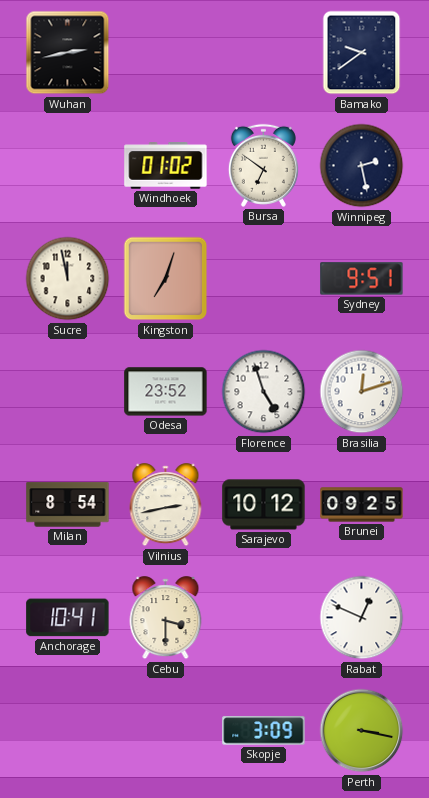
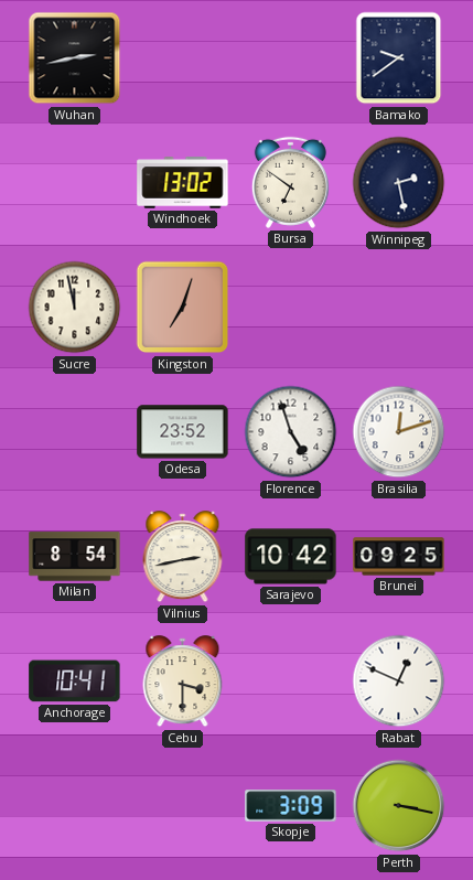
Windhoek: 01:02 -> 13:02
Sydney: 9:51 -> none
Sarajevo: 10:12 -> 10:42
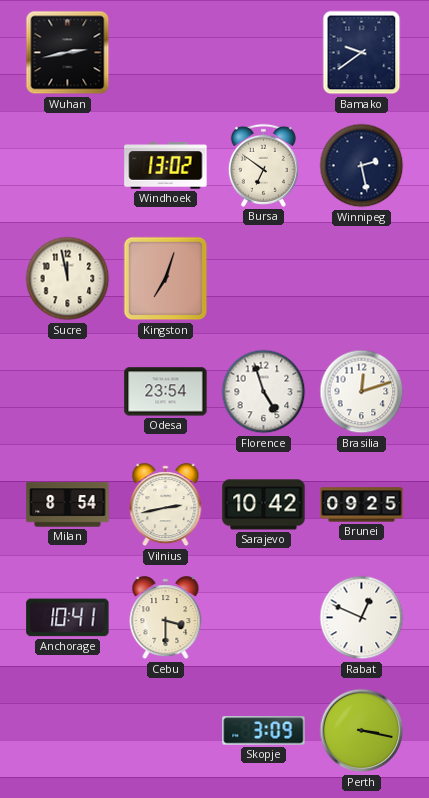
Odesa: 23:52 -> 23:54
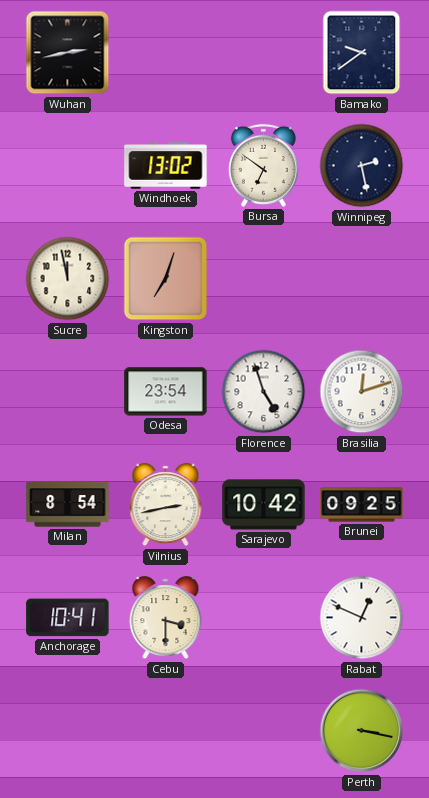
Skopje: 3:09 -> none
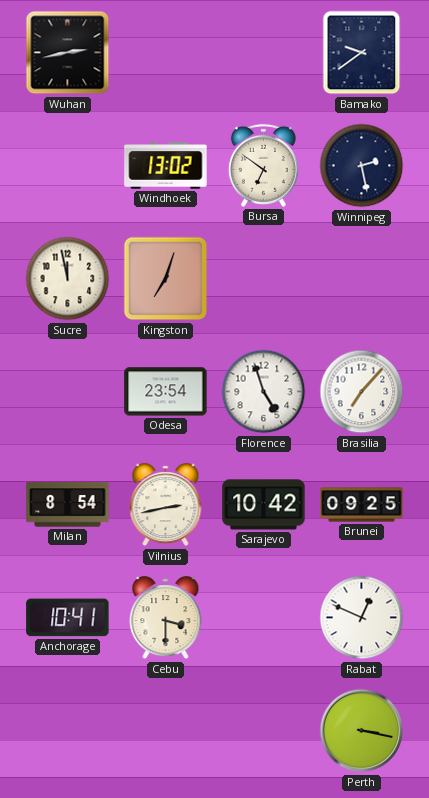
Brasilia: 12:12 -> 7:07
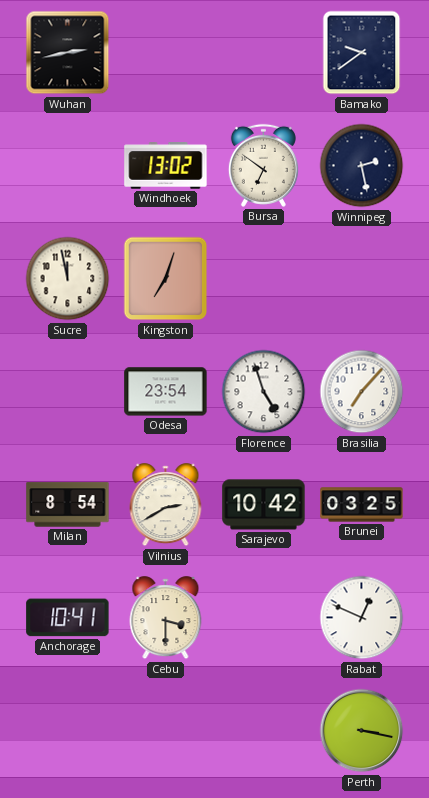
Vilnius: 2:43 -> 2:40
Brunei: 09:25 -> 03:25
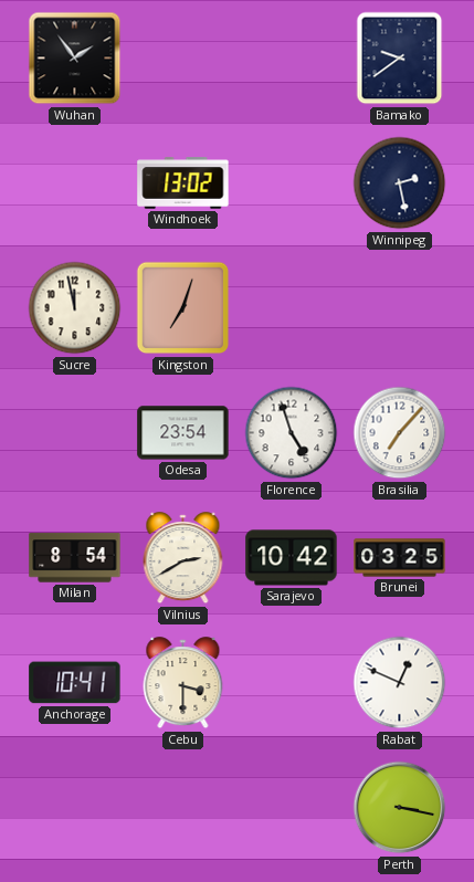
Wuhan: 2:43 -> 1:54
Bursa: 6:51 -> none
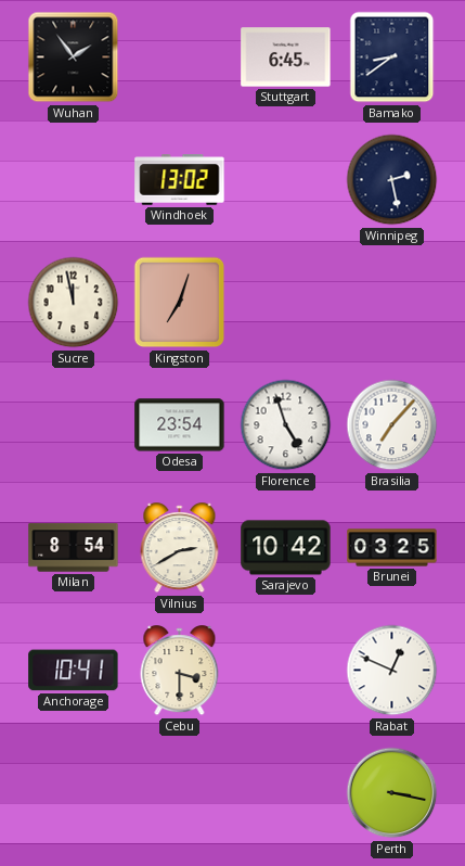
Stuttgart: none -> 6:45
Bamako: 9:39 -> 8:39
